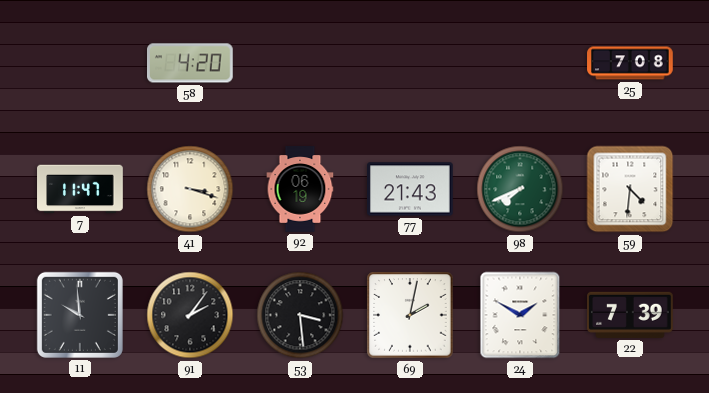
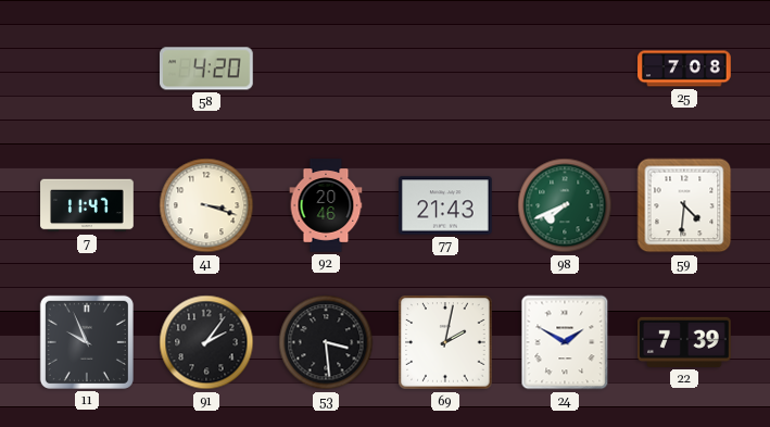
92: 06:19 -> 20:46
11: 9:59 -> 9:56
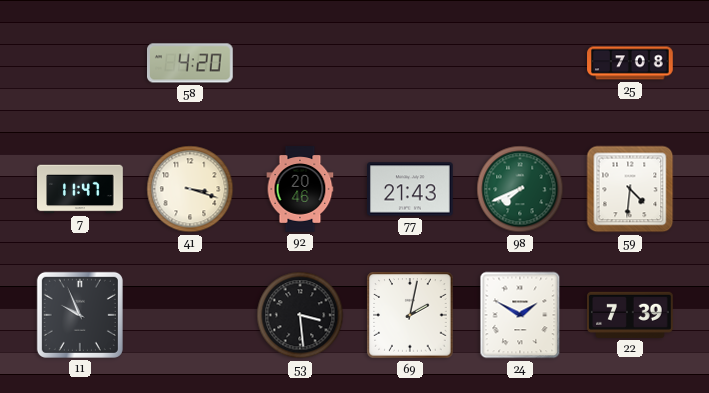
91: 2:06 -> none
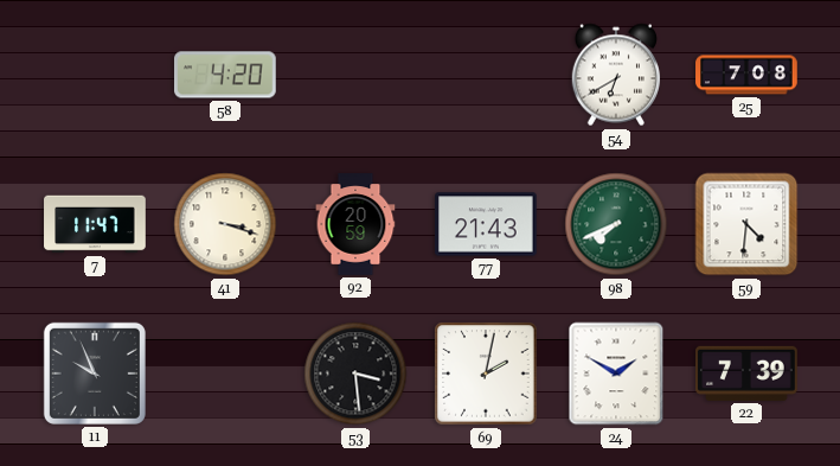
54: none -> 6:40
92: 20:46 -> 20:59
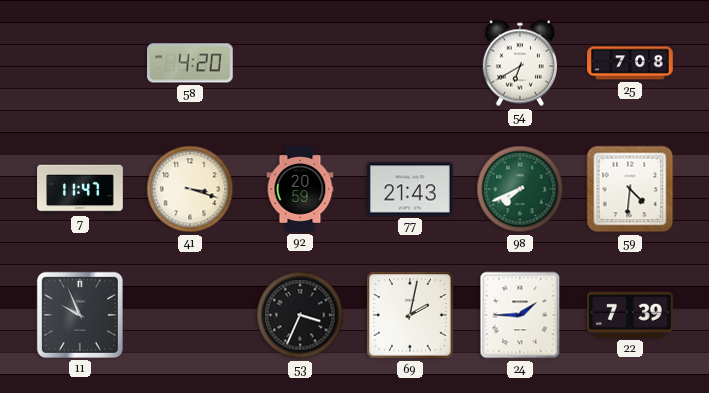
53: 3:29 -> 3:34
24: 1:50 -> 1:45
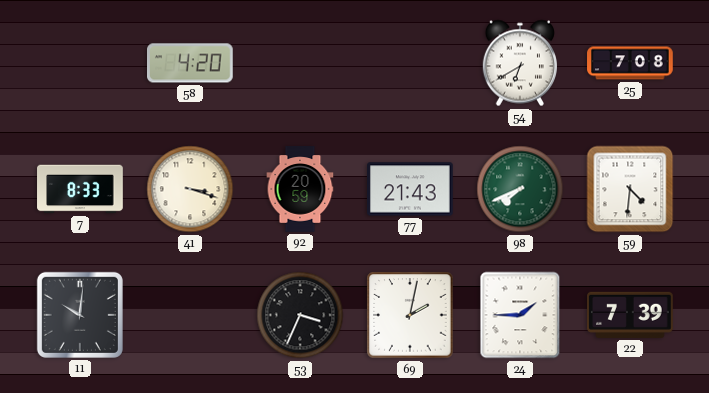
7: 11:47 -> 8:33
11: 9:56 -> 10:01
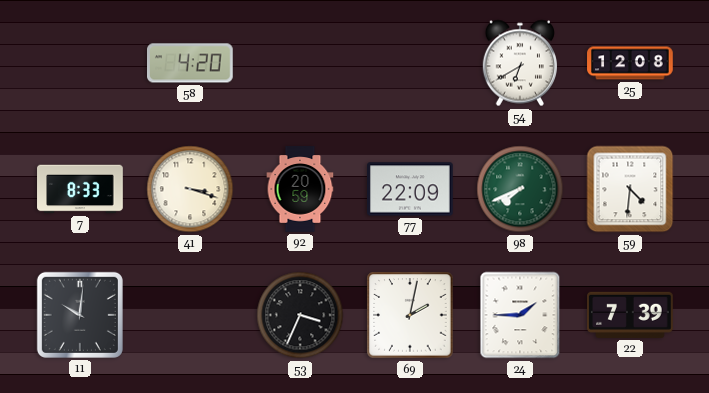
25: 7:08 -> 12:08
77: 21:43 -> 22:09
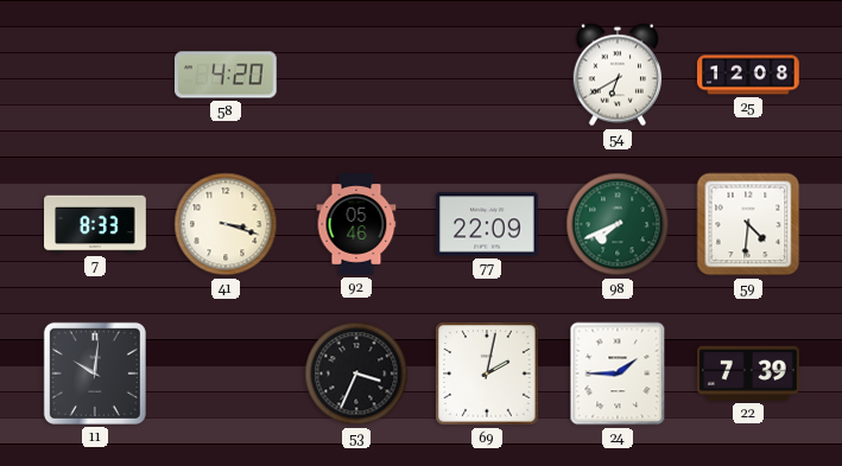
92: 20:59 -> 05:46
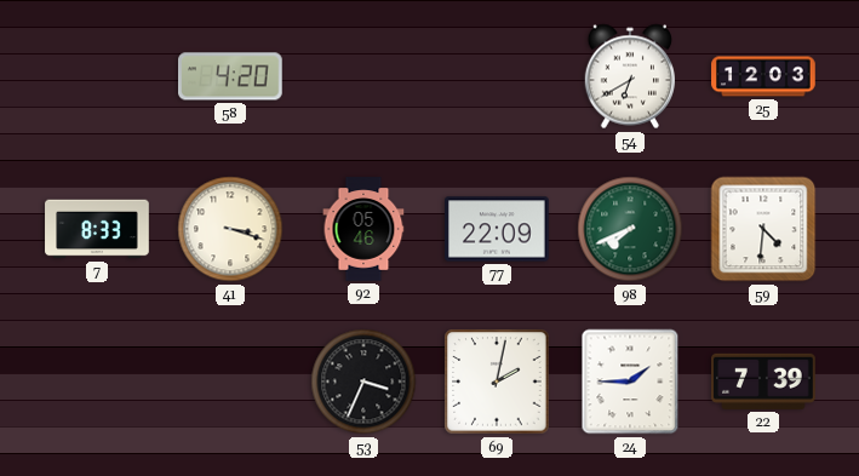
25: 12:08 -> 12:03
11: 10:01 -> none
